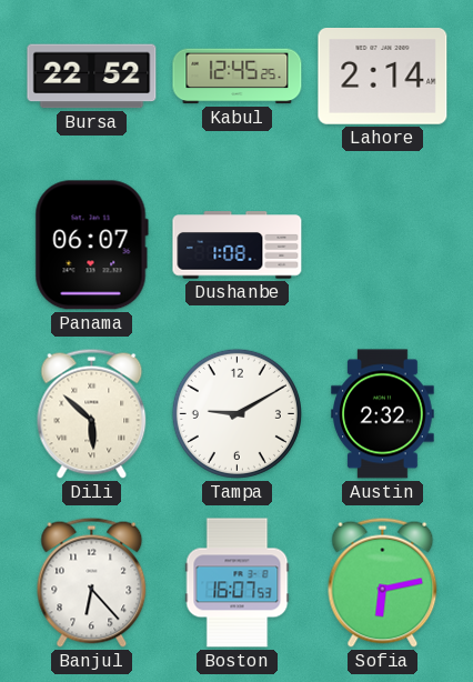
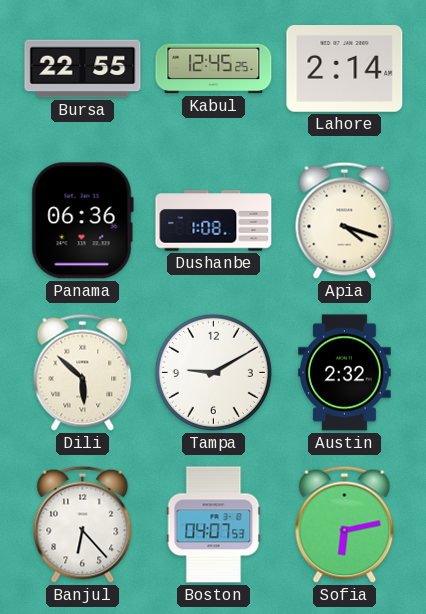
Bursa: 22:52 -> 22:55
Panama: 06:07 -> 06:36
Apia: none -> 4:18
Boston: 16:07 -> 04:07
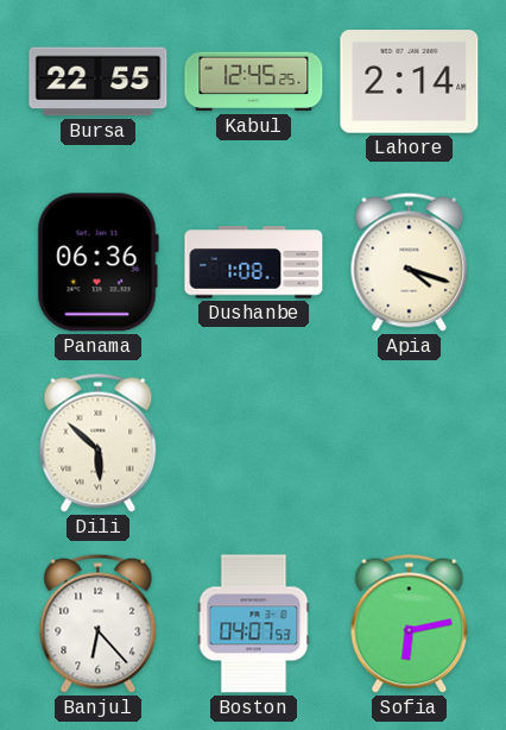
Tampa: 9:10 -> none
Austin: 2:32 -> none
